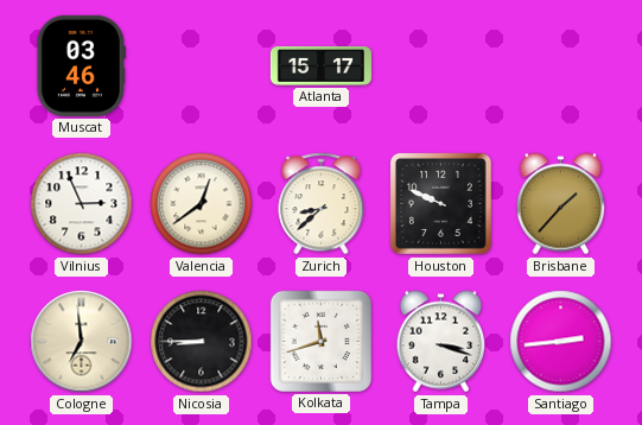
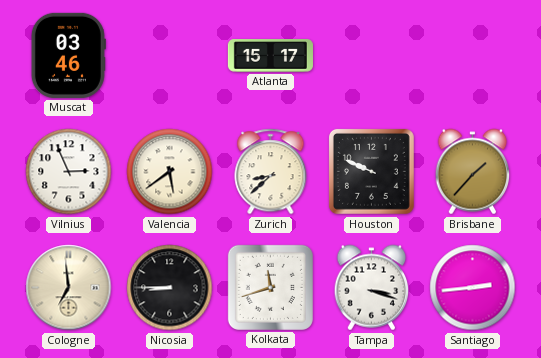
Valencia: 12:39 -> 5:39
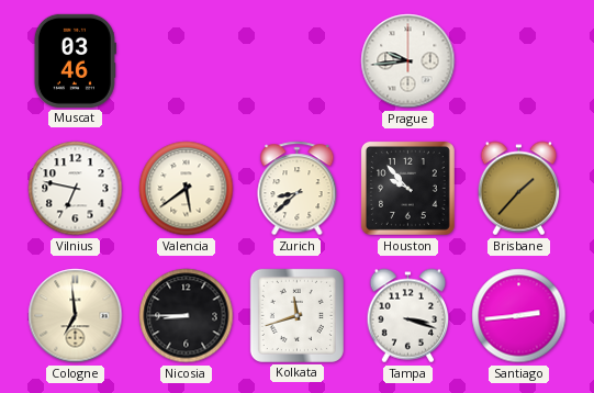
Atlanta: 15:17 -> none
Prague: none -> 9:44
Vilnius: 2:56 -> 6:47
Houston: 9:49 -> 9:53
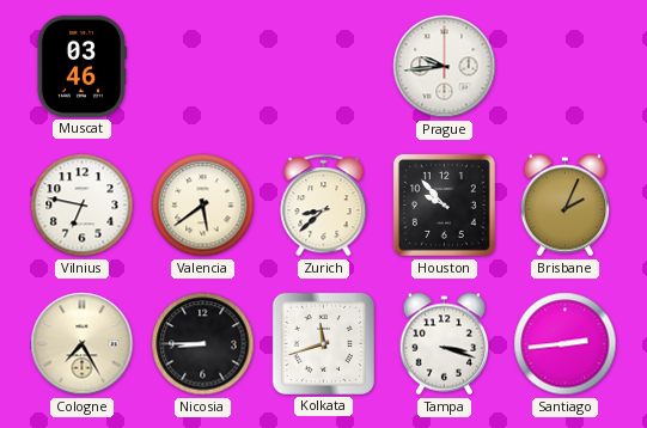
Brisbane: 1:37 -> 2:04
Cologne: 6:59 -> 7:25
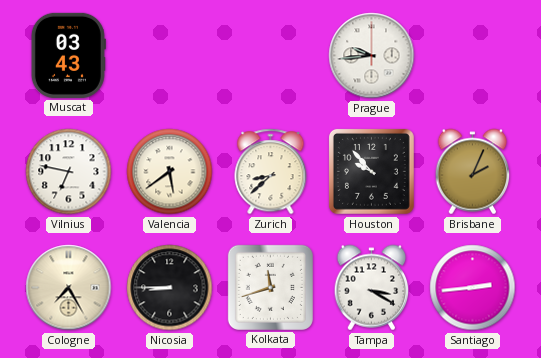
Muscat: 03:46 -> 03:43
Tampa: 3:18 -> 3:20
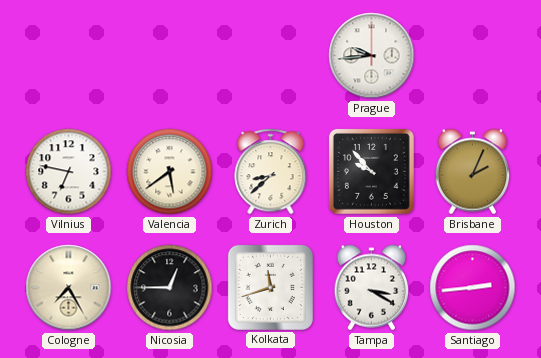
Muscat: 03:43 -> none
Nicosia: 8:45 -> 12:45
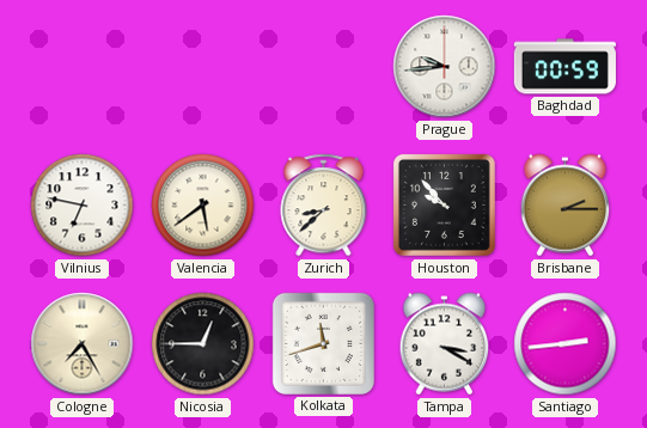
Baghdad: none -> 00:59
Brisbane: 2:04 -> 2:15
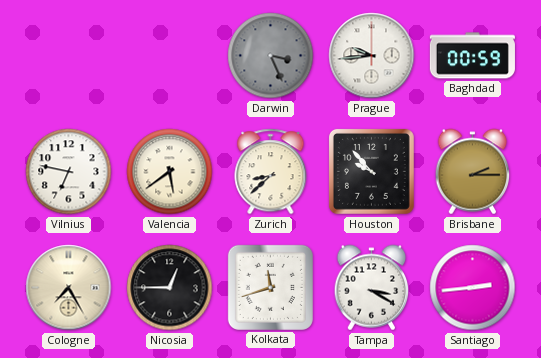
Darwin: none -> 3:26
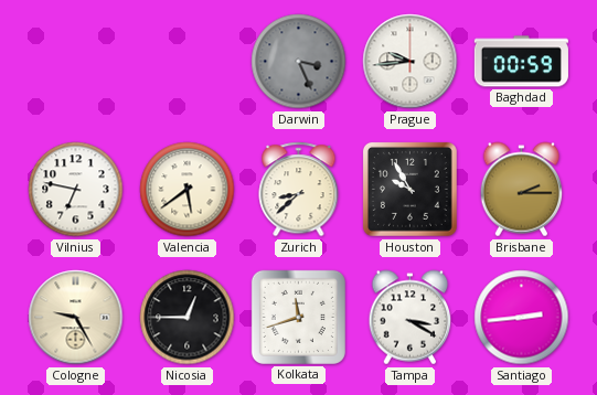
Houston: 9:53 -> 9:55
Cologne: 7:25 -> 9:25
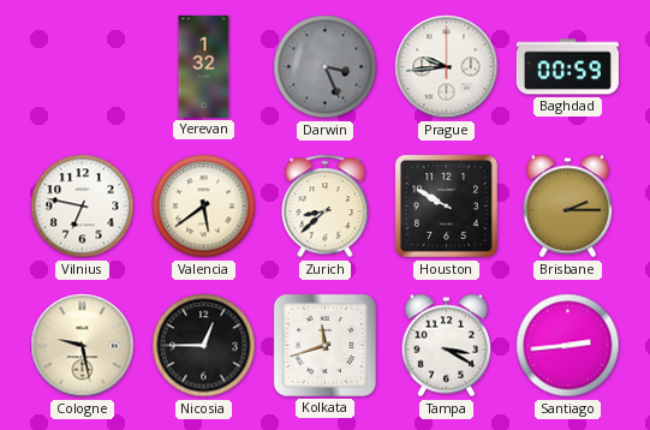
Yerevan: none -> 1:32
Houston: 9:55 -> 9:50
Cologne: 9:25 -> 9:28
